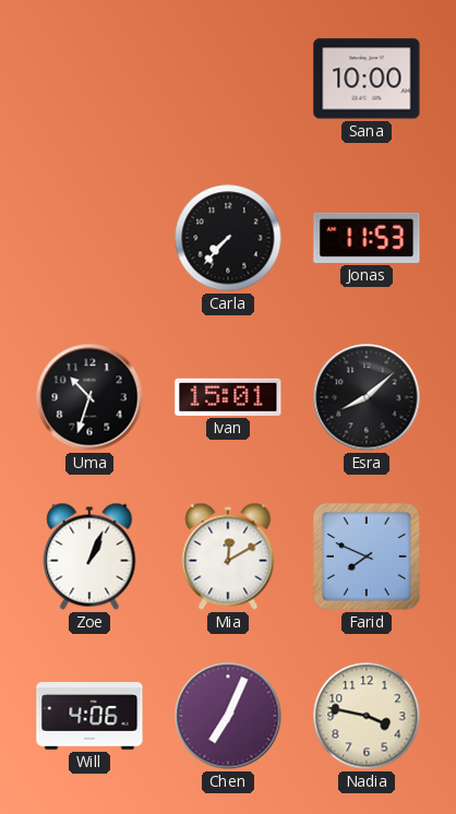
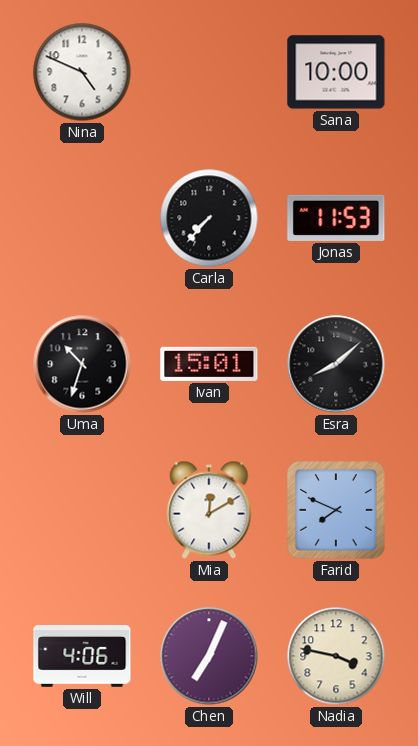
Nina: none -> 4:49
Zoe: 1:04 -> none
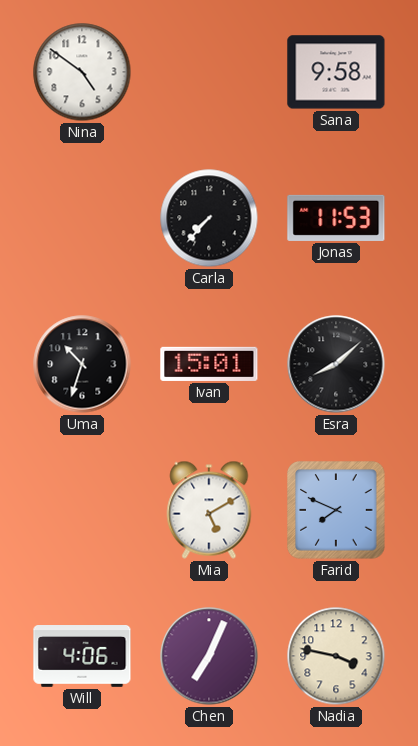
Nina: 4:49 -> 4:51
Sana: 10:00 -> 9:58
Mia: 12:10 -> 5:10
